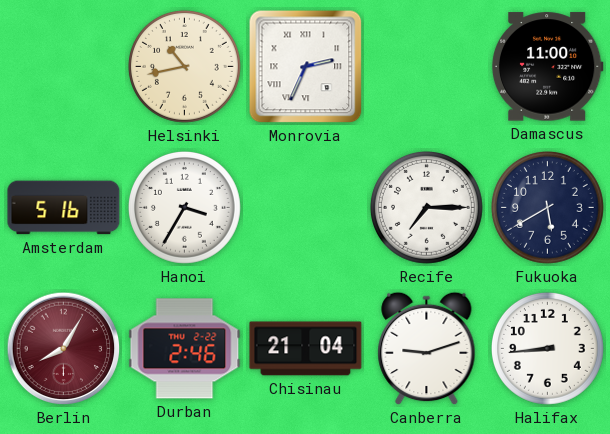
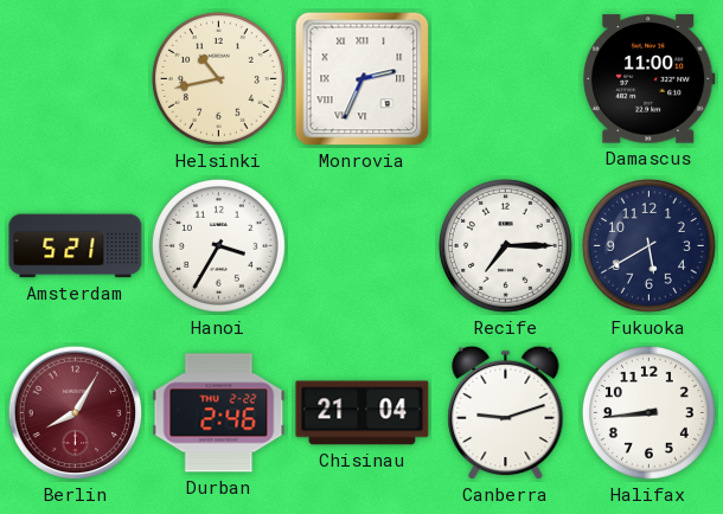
Amsterdam: 5:16 -> 5:21
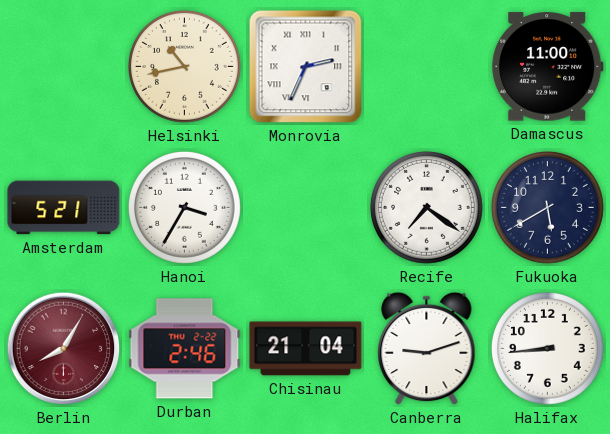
Recife: 7:15 -> 7:21
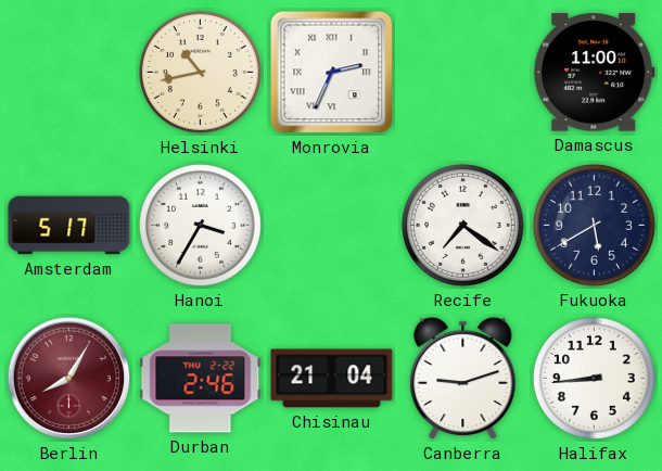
Amsterdam: 5:21 -> 5:17
